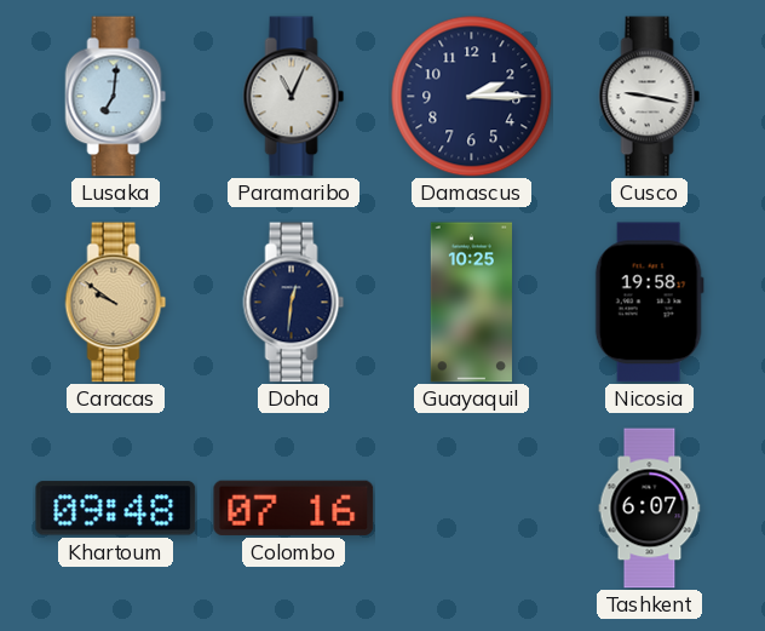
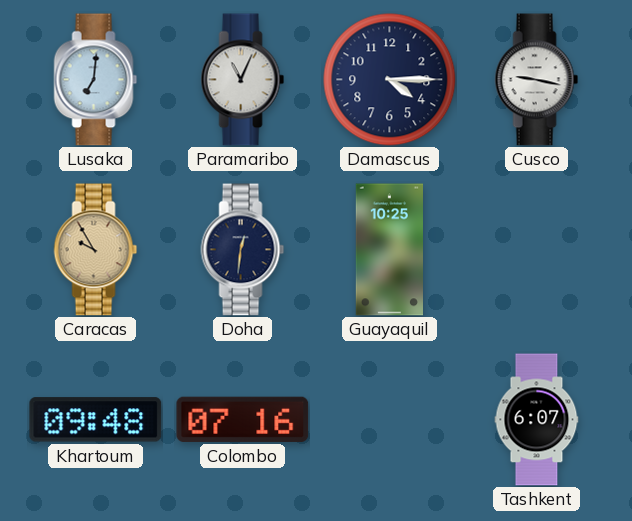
Damascus: 2:15 -> 4:15
Caracas: 9:51 -> 9:55
Nicosia: 19:58 -> none
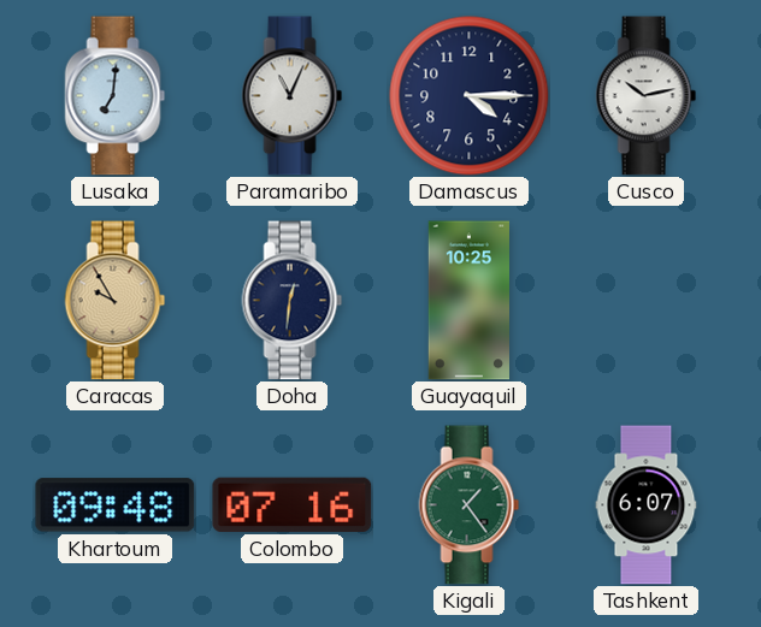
Cusco: 9:17 -> 10:13
Kigali: none -> 1:24
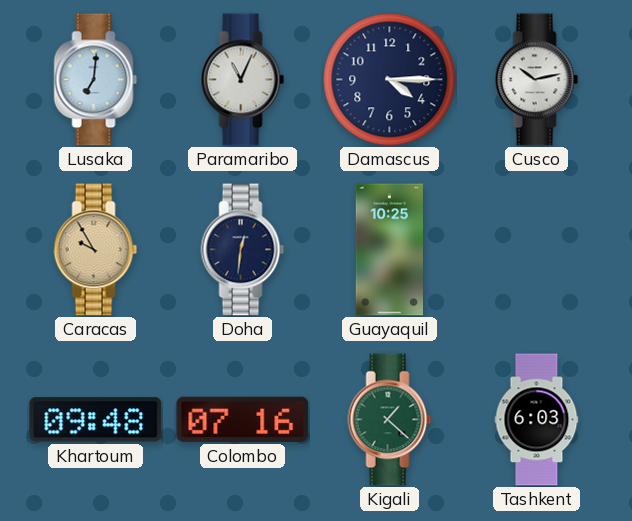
Kigali: 1:24 -> 1:22
Tashkent: 6:07 -> 6:03
